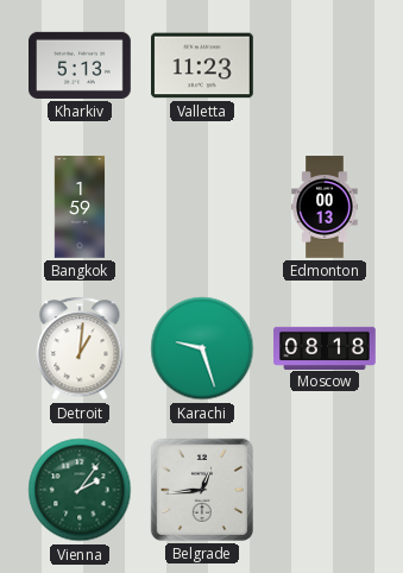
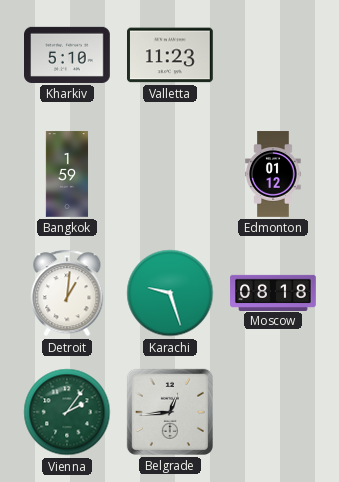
Kharkiv: 5:13 -> 5:10
Edmonton: 00:13 -> 01:12
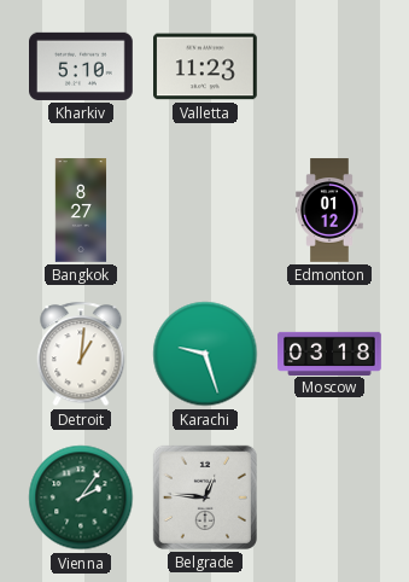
Bangkok: 1:59 -> 8:27
Moscow: 08:18 -> 03:18
Belgrade: 12:44 -> 12:46
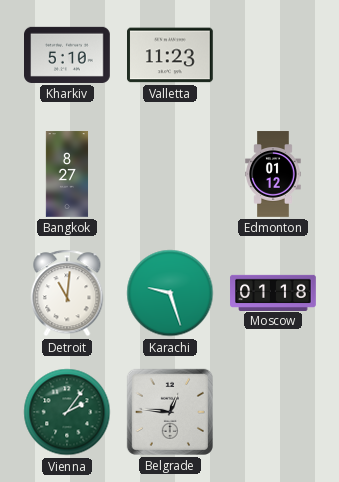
Detroit: 1:01 -> 11:01
Moscow: 03:18 -> 01:18
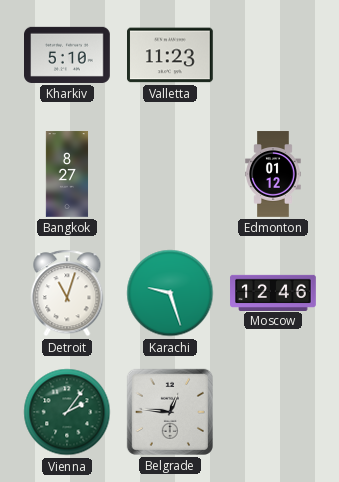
Detroit: 11:01 -> 11:03
Moscow: 01:18 -> 12:46
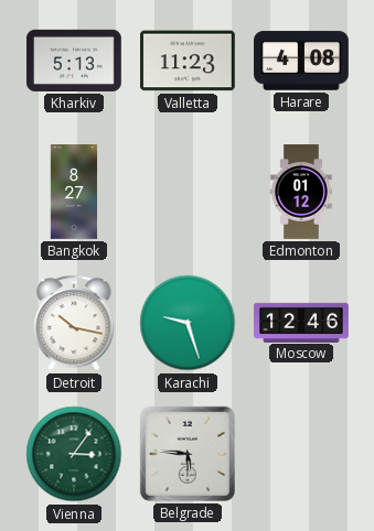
Kharkiv: 5:10 -> 5:13
Harare: none -> 4:08
Detroit: 11:03 -> 10:17
Vienna: 2:06 -> 3:06
Belgrade: 12:46 -> 5:46
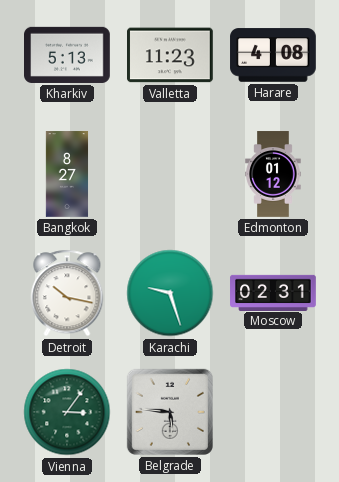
Moscow: 12:46 -> 02:31
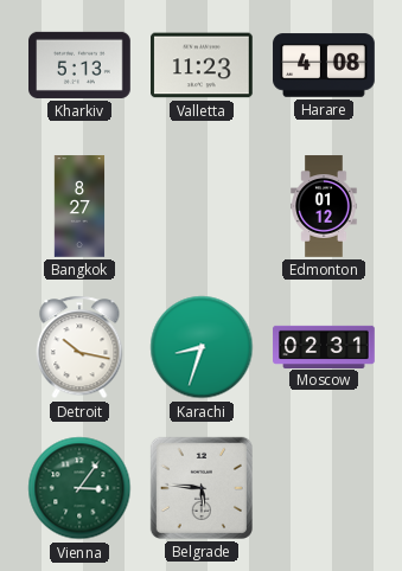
Karachi: 9:27 -> 8:33
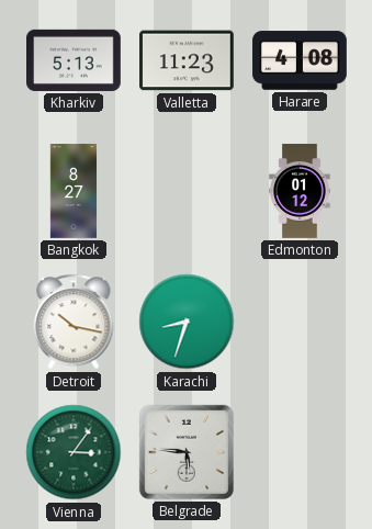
Moscow: 02:31 -> none
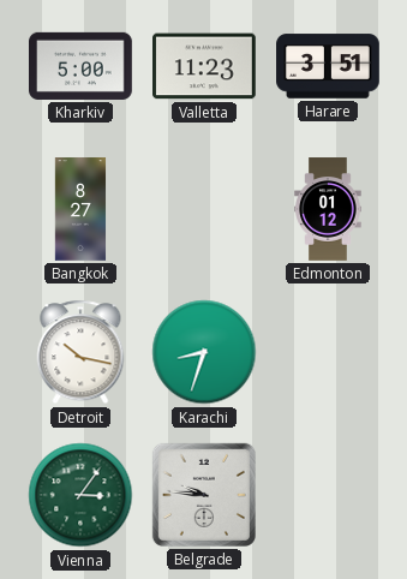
Kharkiv: 5:13 -> 5:00
Harare: 4:08 -> 3:51
Belgrade: 5:46 -> 9:46
